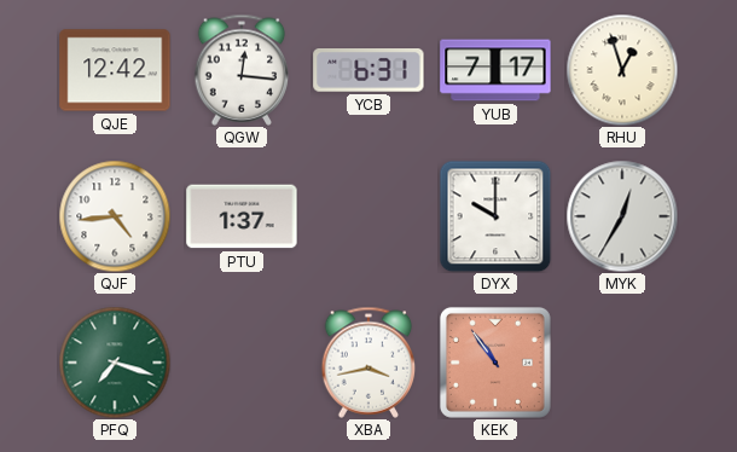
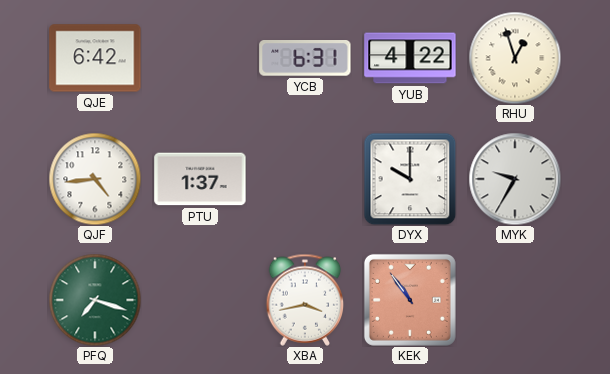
QJE: 12:42 -> 6:42
QGW: 12:16 -> none
YUB: 7:17 -> 4:22
MYK: 12:35 -> 9:35
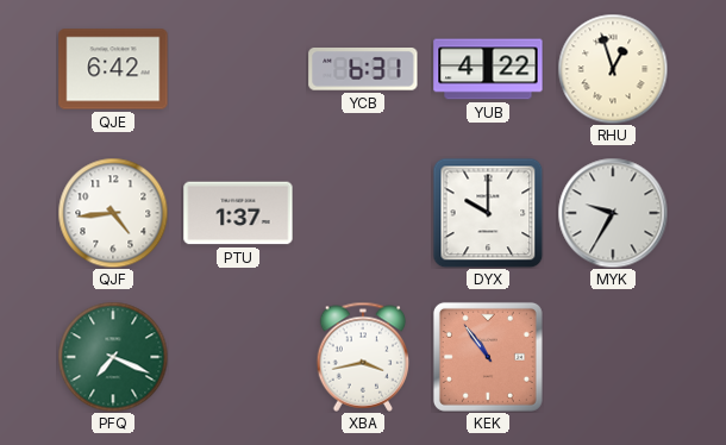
PFQ: 7:18 -> 7:19
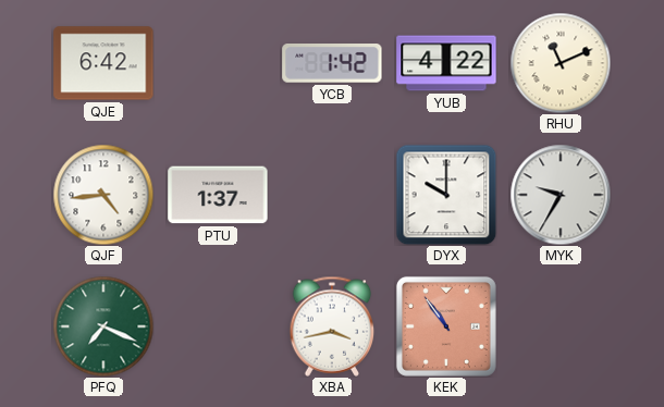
YCB: 6:31 -> 1:42
RHU: 12:57 -> 11:11
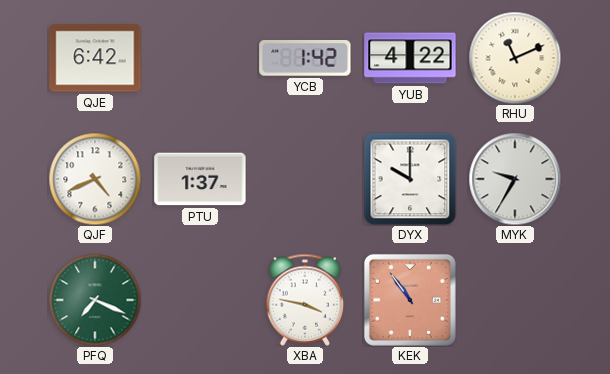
QJF: 4:44 -> 4:41
XBA: 3:43 -> 3:47
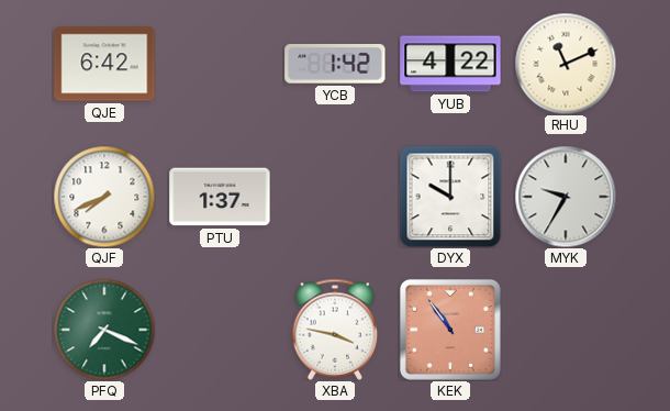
QJF: 4:41 -> 7:41
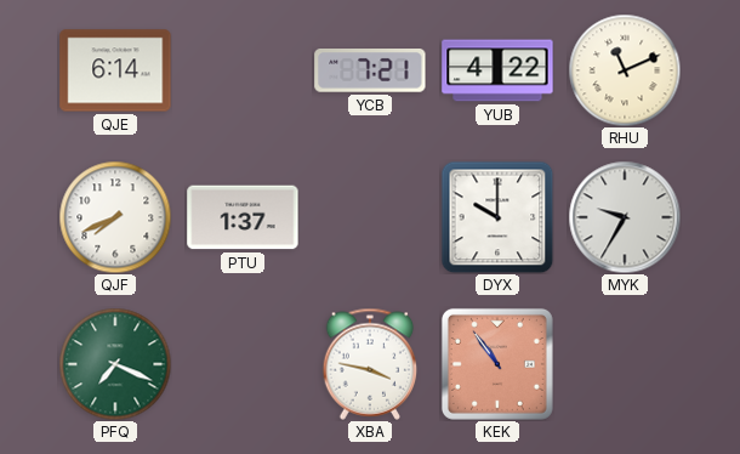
QJE: 6:42 -> 6:14
YCB: 1:42 -> 7:21
